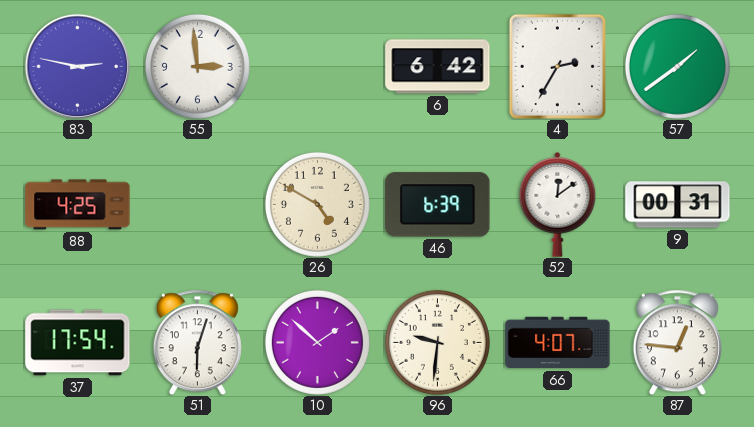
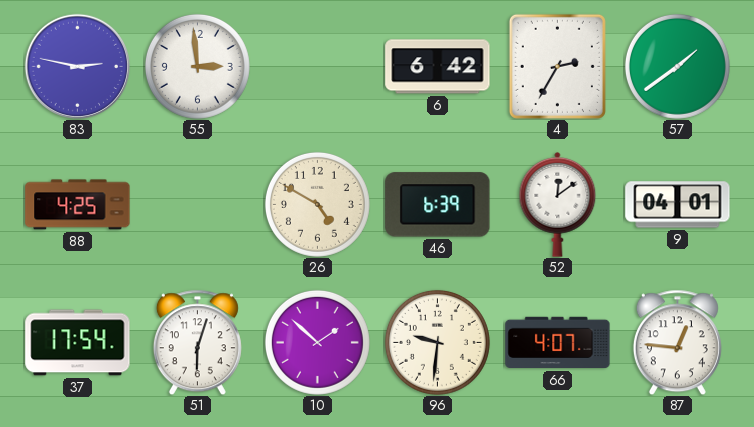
9: 00:31 -> 04:01
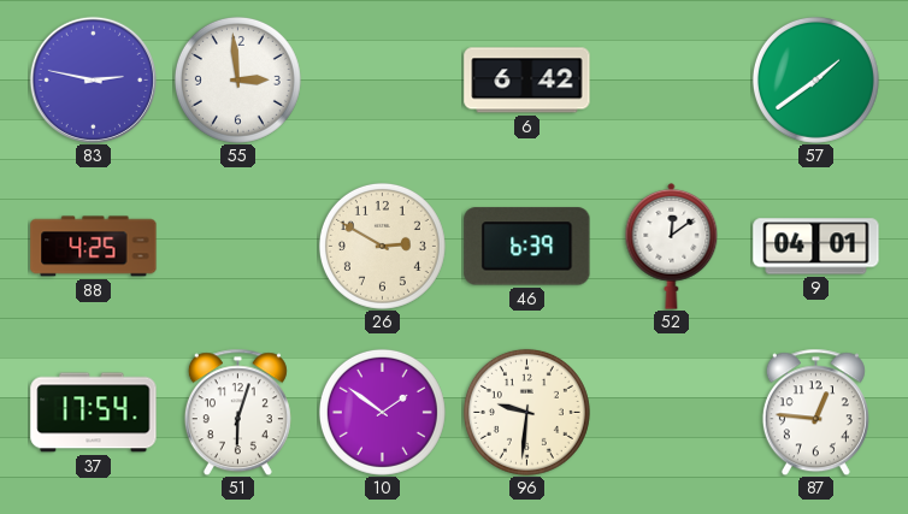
4: 2:35 -> none
26: 4:50 -> 2:50
10: 1:52 -> 1:51
66: 4:07 -> none
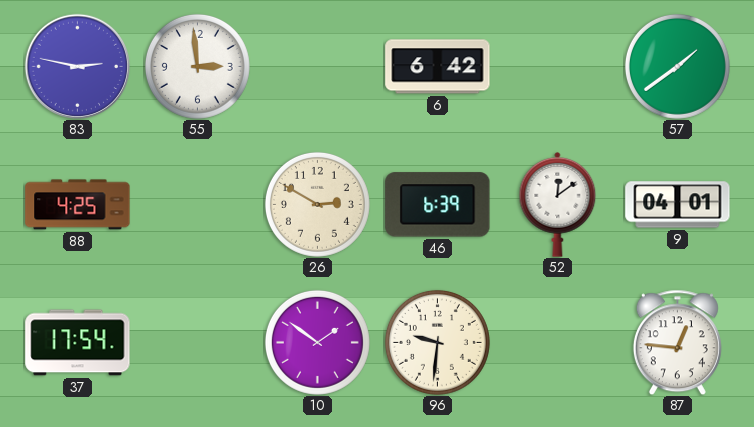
51: 6:03 -> none
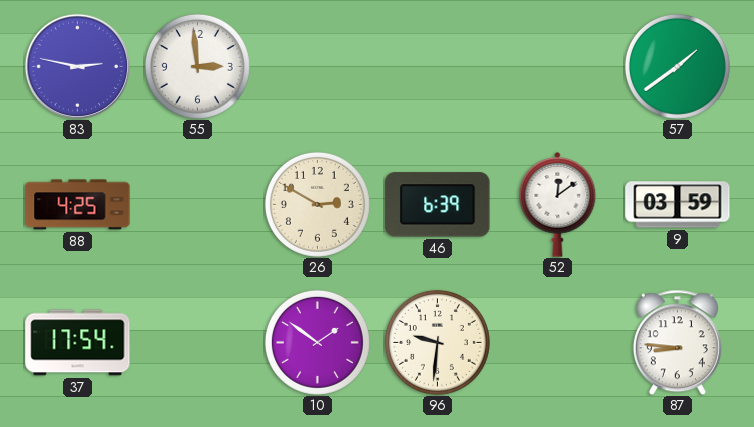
6: 6:42 -> none
9: 04:01 -> 03:59
87: 12:46 -> 8:46
